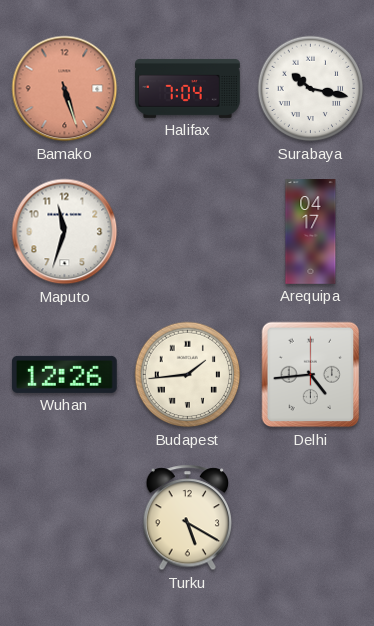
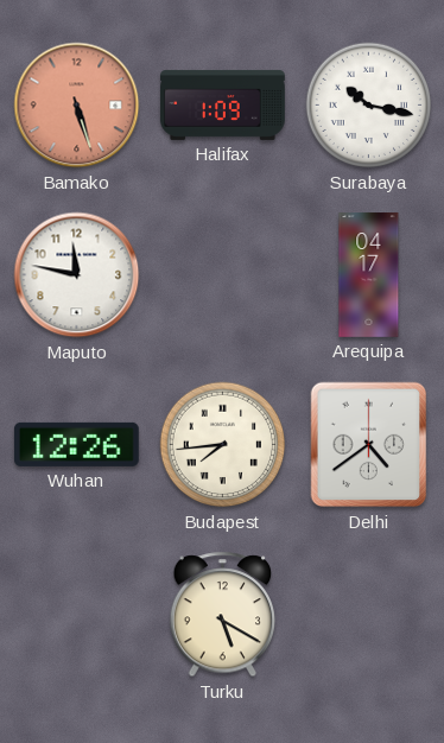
Halifax: 7:04 -> 1:09
Maputo: 11:33 -> 11:47
Budapest: 1:44 -> 7:44
Delhi: 4:44 -> 4:39
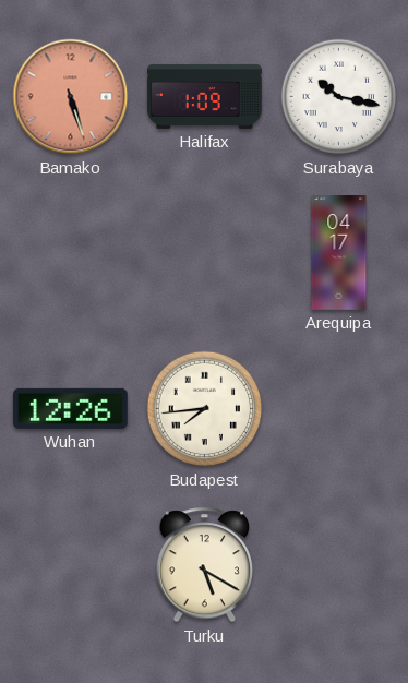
Maputo: 11:47 -> none
Delhi: 4:39 -> none
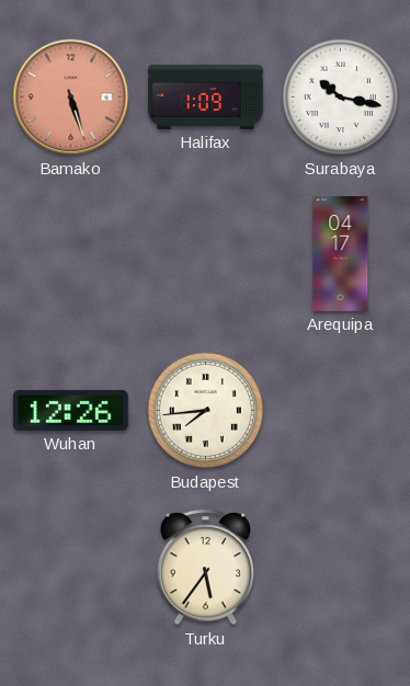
Turku: 5:20 -> 5:36
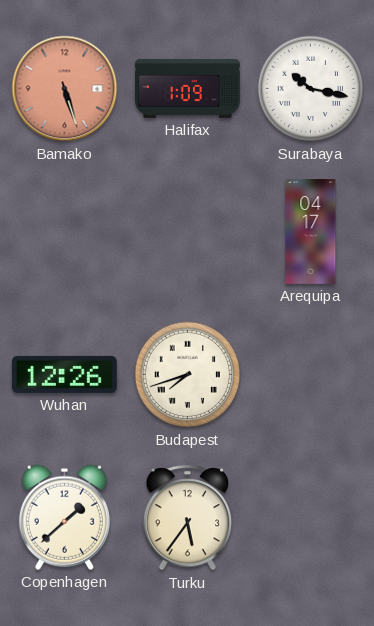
Budapest: 7:44 -> 7:42
Copenhagen: none -> 1:38
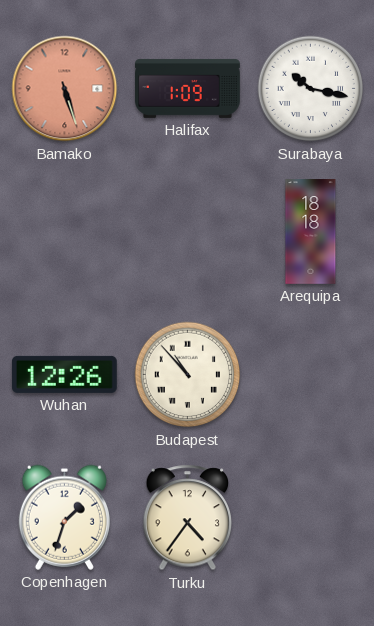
Arequipa: 04:17 -> 18:18
Budapest: 7:42 -> 10:53
Copenhagen: 1:38 -> 1:33
Turku: 5:36 -> 4:36
